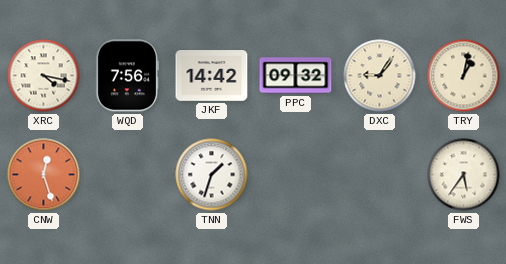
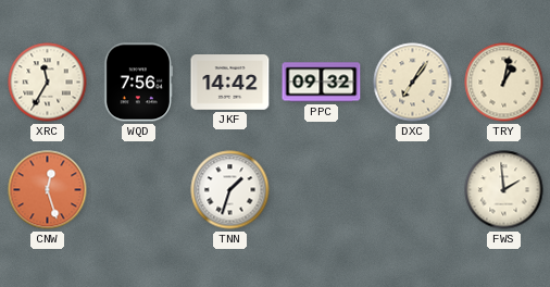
XRC: 4:17 -> 11:35
DXC: 9:06 -> 7:06
FWS: 5:36 -> 1:59
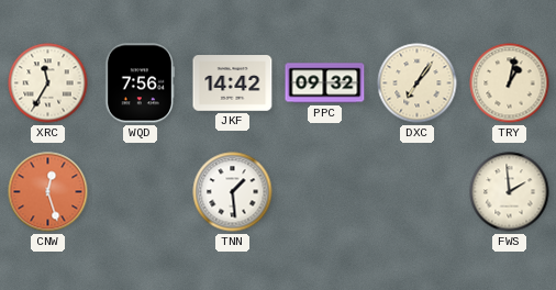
TNN: 1:33 -> 1:29
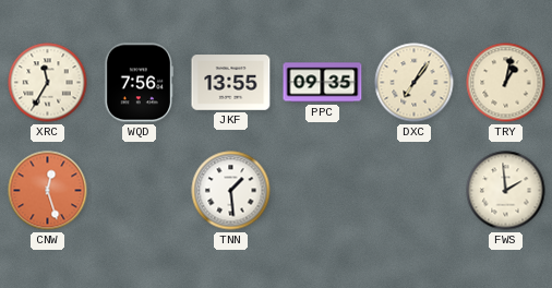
JKF: 14:42 -> 13:55
PPC: 09:32 -> 09:35
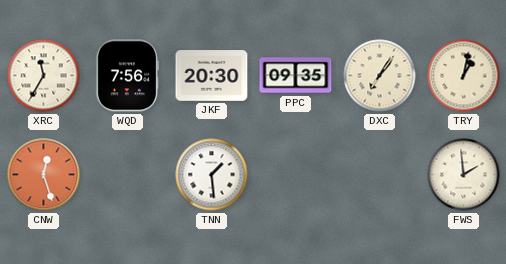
JKF: 13:55 -> 20:30
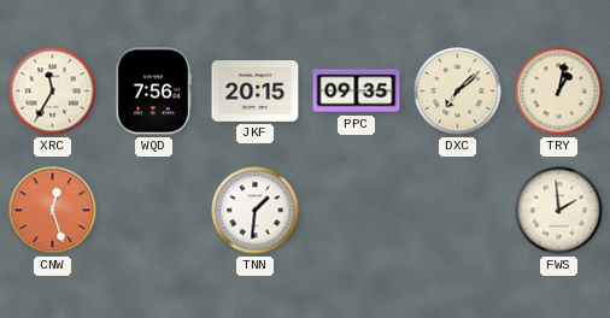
JKF: 20:30 -> 20:15
DXC: 7:06 -> 7:08
TNN: 1:29 -> 1:31
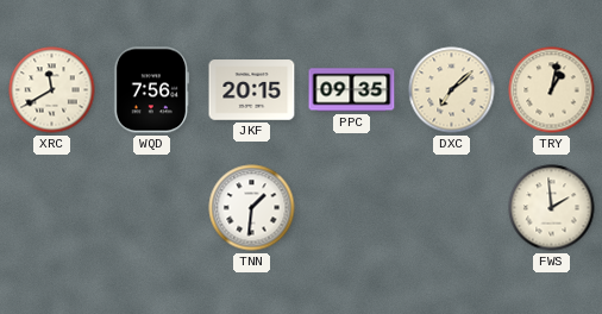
XRC: 11:35 -> 11:40
CNW: 12:27 -> none
